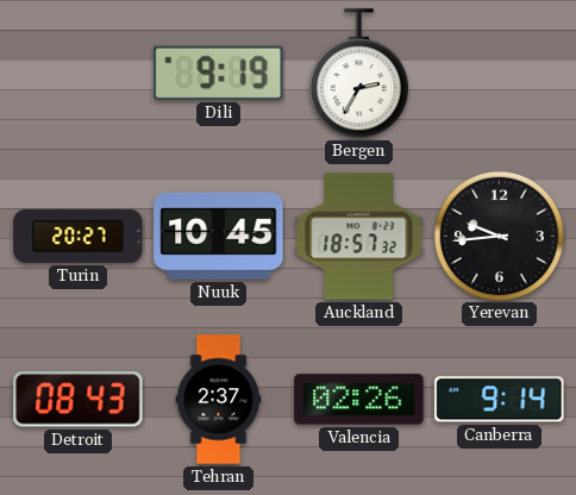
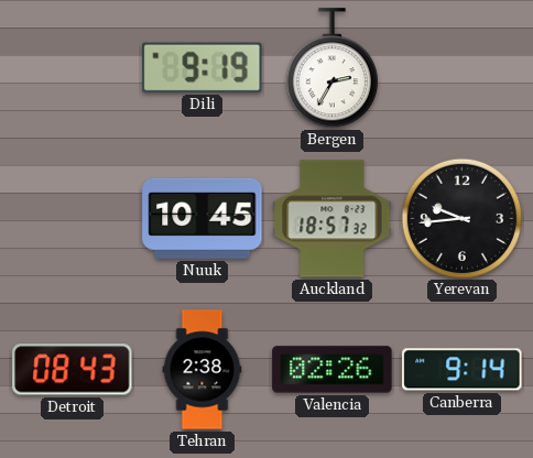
Turin: 20:27 -> none
Tehran: 2:37 -> 2:38
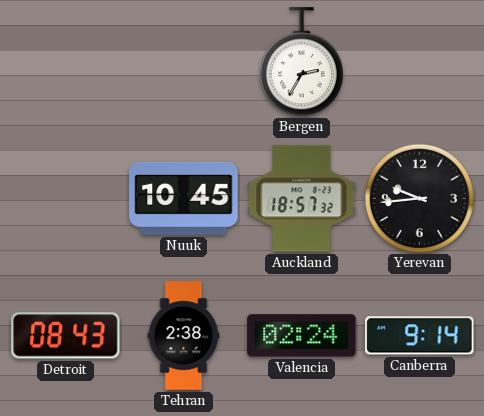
Dili: 9:19 -> none
Valencia: 02:26 -> 02:24
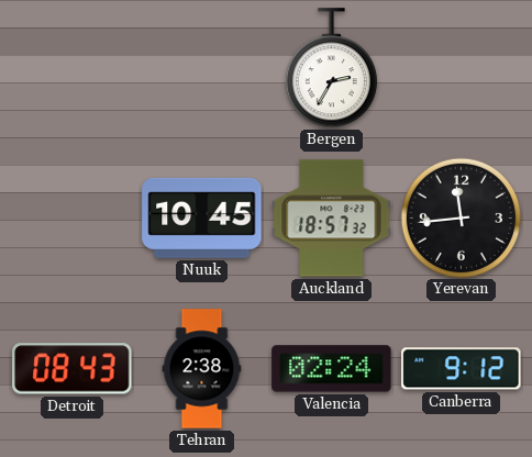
Yerevan: 9:44 -> 11:44
Canberra: 9:14 -> 9:12
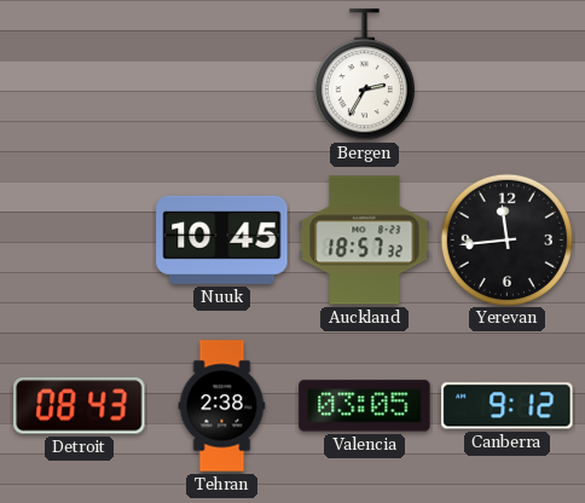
Valencia: 02:24 -> 03:05
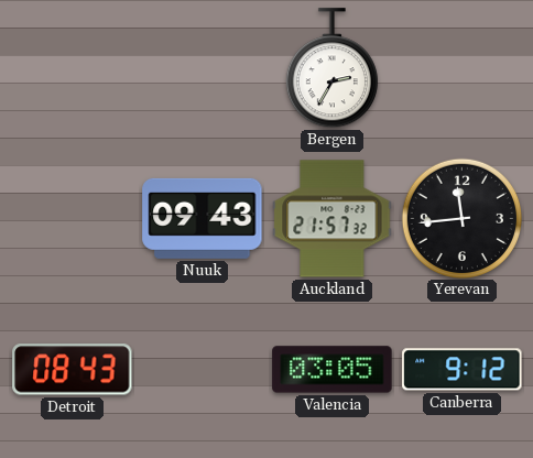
Nuuk: 10:45 -> 09:43
Auckland: 18:57 -> 21:57
Tehran: 2:38 -> none
